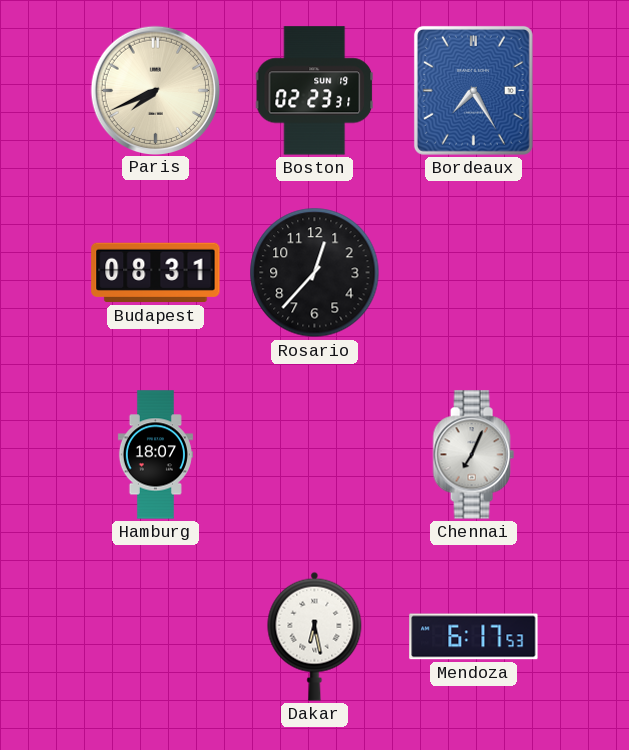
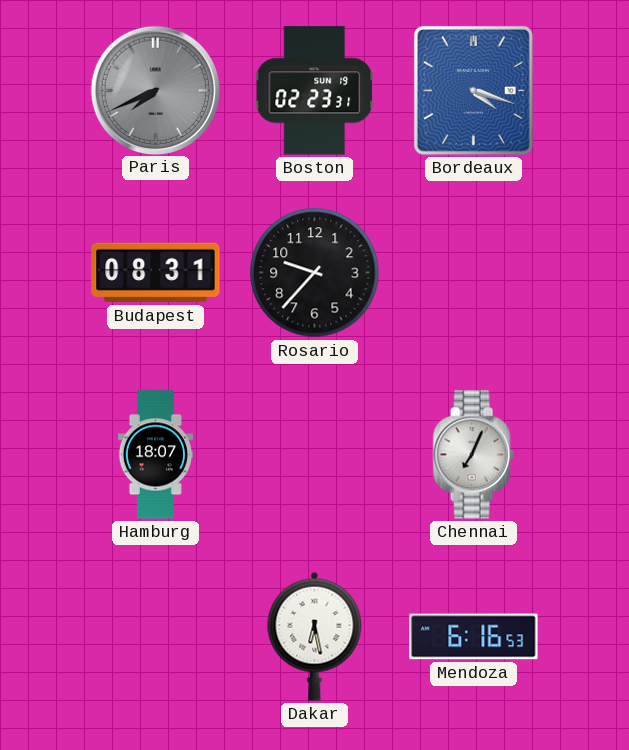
Paris dial: cream -> grey
Bordeaux: 7:25 -> 4:18
Rosario: 12:37 -> 9:37
Mendoza: 6:17 -> 6:16
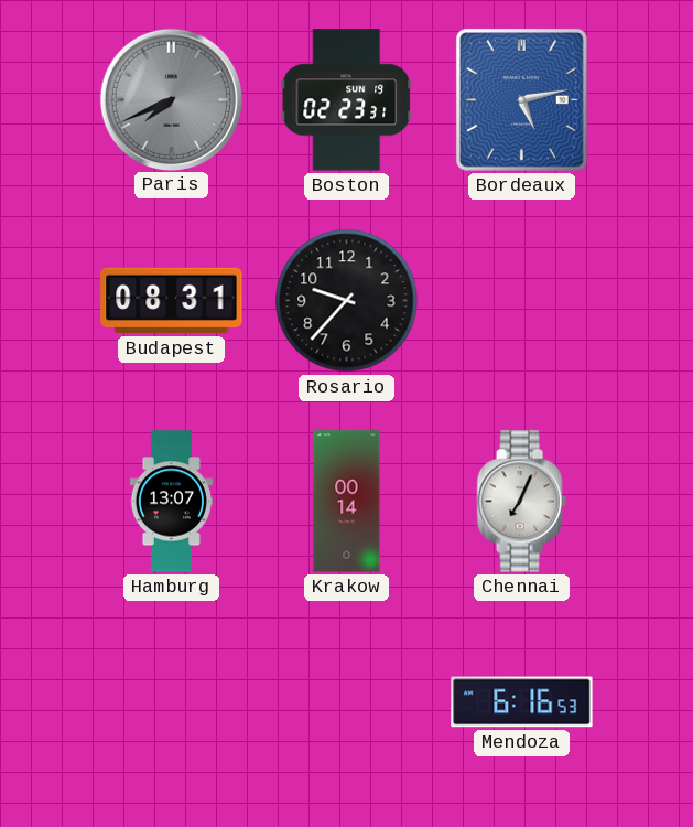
Bordeaux: 4:18 -> 5:13
Hamburg: 18:07 -> 13:07
Krakow: none -> 00:14
Dakar: 6:28 -> none
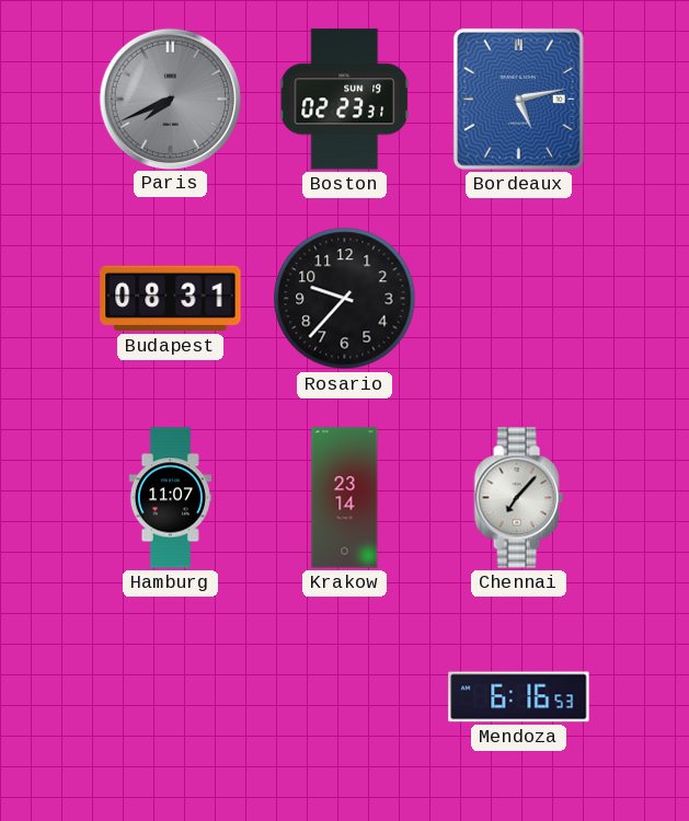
Hamburg: 13:07 -> 11:07
Krakow: 00:14 -> 23:14
Chennai: 7:04 -> 7:07
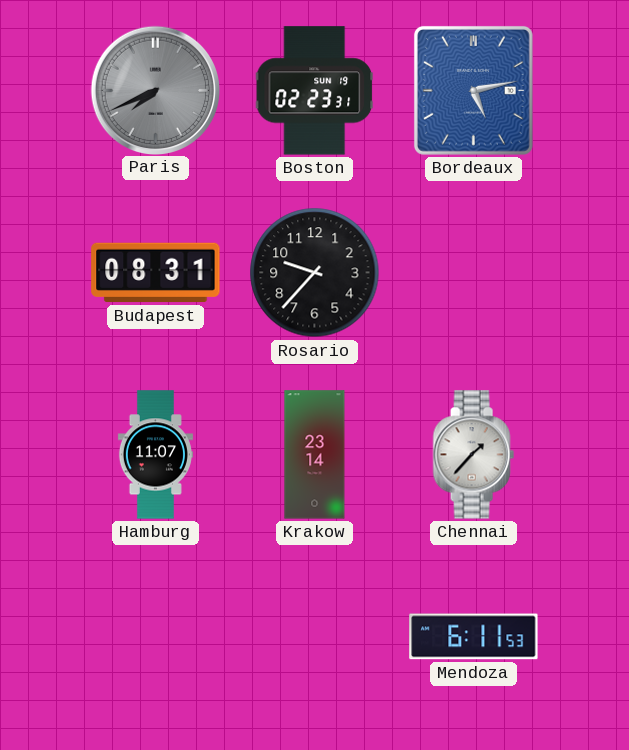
Chennai: 7:07 -> 1:37
Mendoza: 6:16 -> 6:11
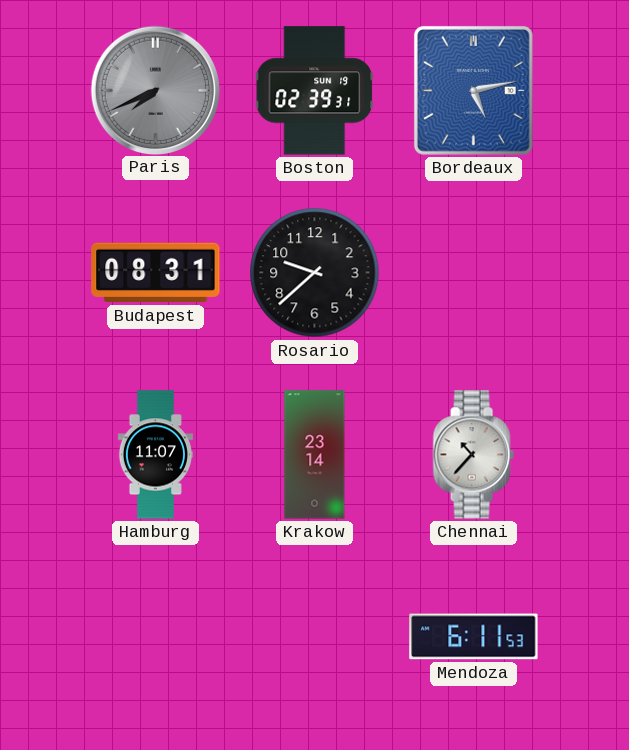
Boston: 02:23 -> 02:39
Rosario: 9:37 -> 9:38
Chennai: 1:37 -> 10:37
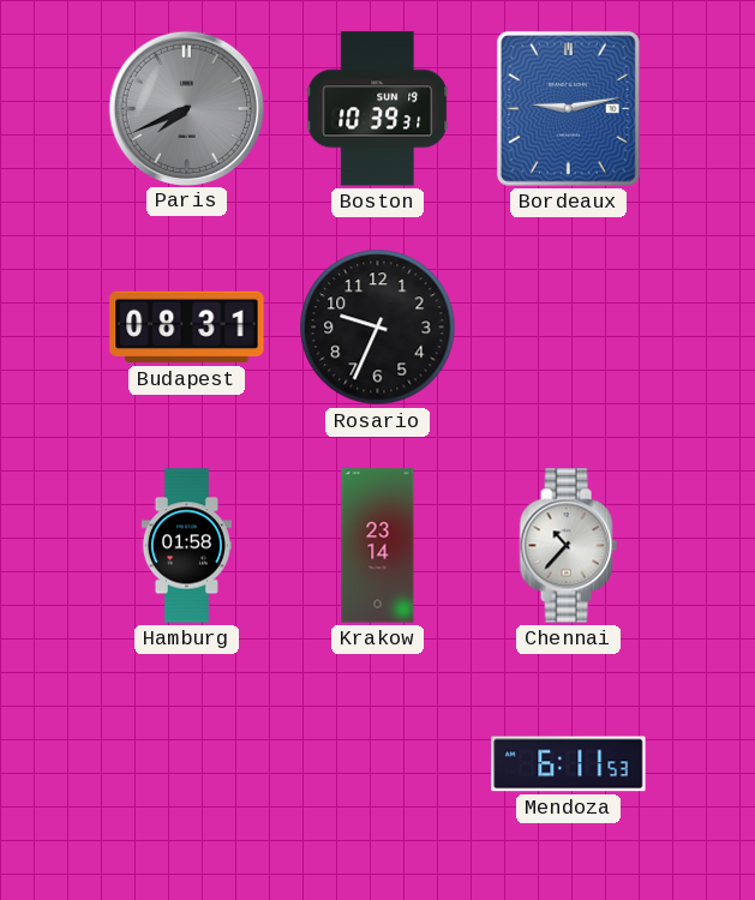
Boston: 02:39 -> 10:39
Bordeaux: 5:13 -> 9:13
Rosario: 9:38 -> 9:34
Hamburg: 11:07 -> 01:58
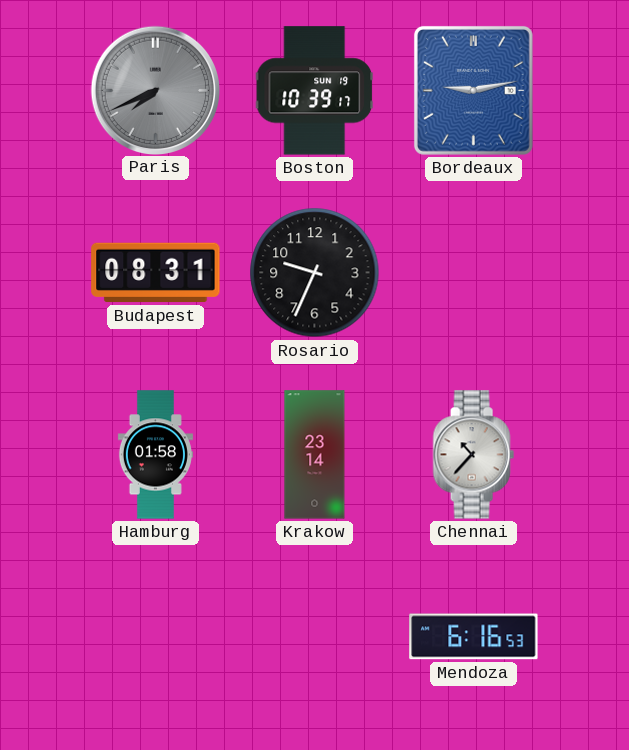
Boston: 10:39:31 -> 10:39:17
Mendoza: 6:11 -> 6:16
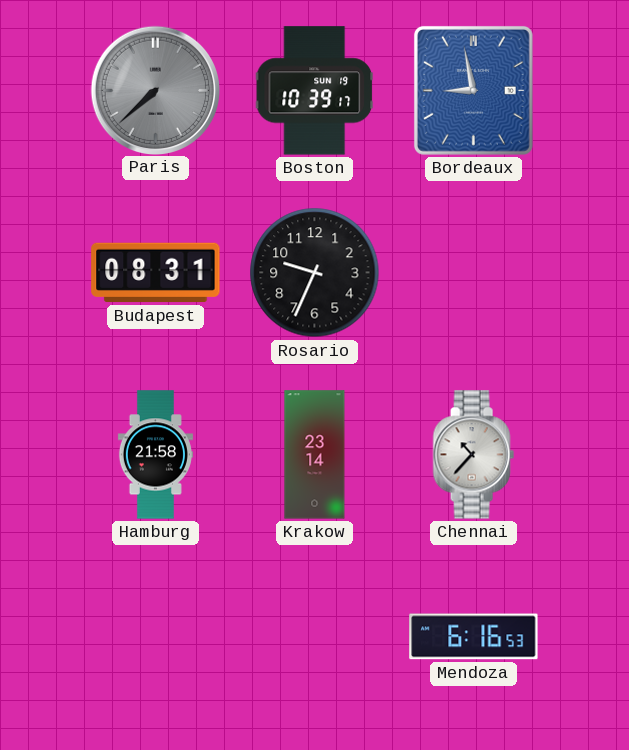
Paris: 7:41 -> 7:38
Bordeaux: 9:13 -> 8:58
Hamburg: 01:58 -> 21:58
